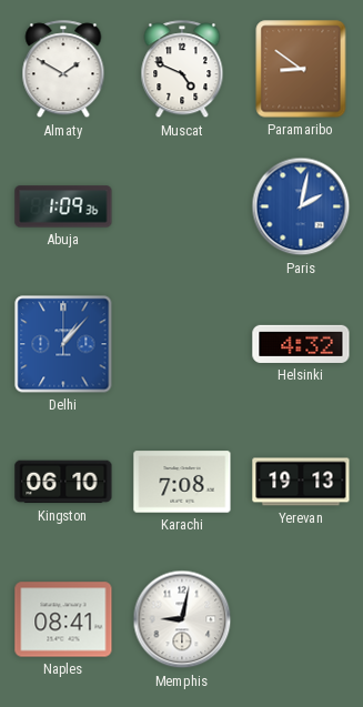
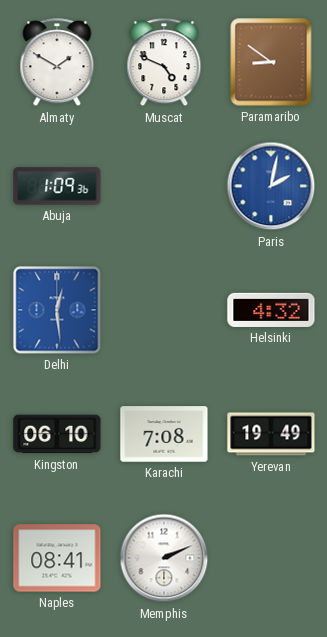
Delhi: 1:07 -> 12:29
Yerevan: 19:13 -> 19:49
Memphis: 9:02 -> 2:11
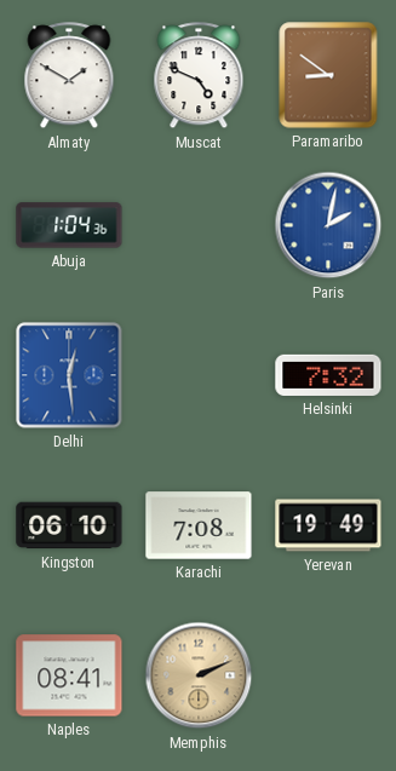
Abuja: 1:09 -> 1:04
Helsinki: 4:32 -> 7:32
Memphis dial: white -> champagne
